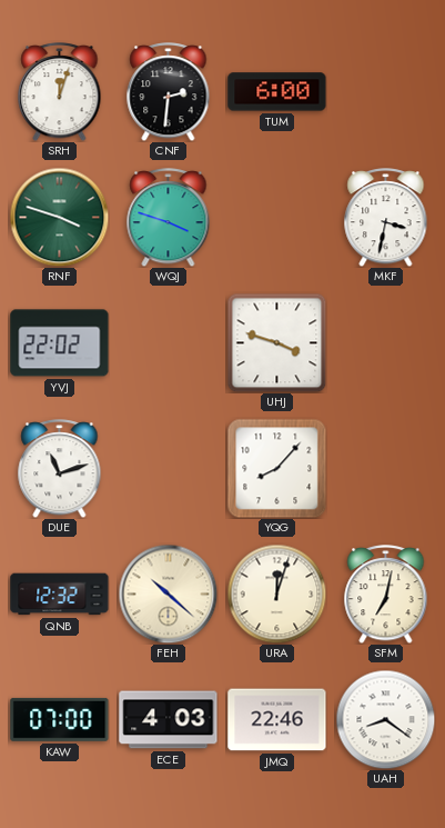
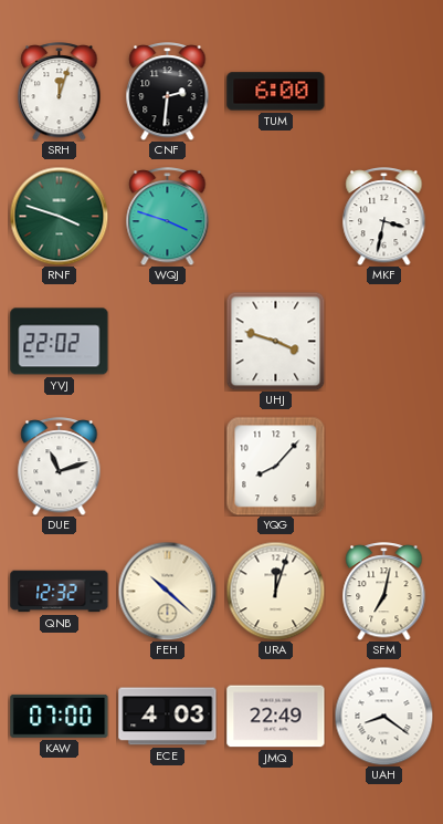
JMQ: 22:46 -> 22:49
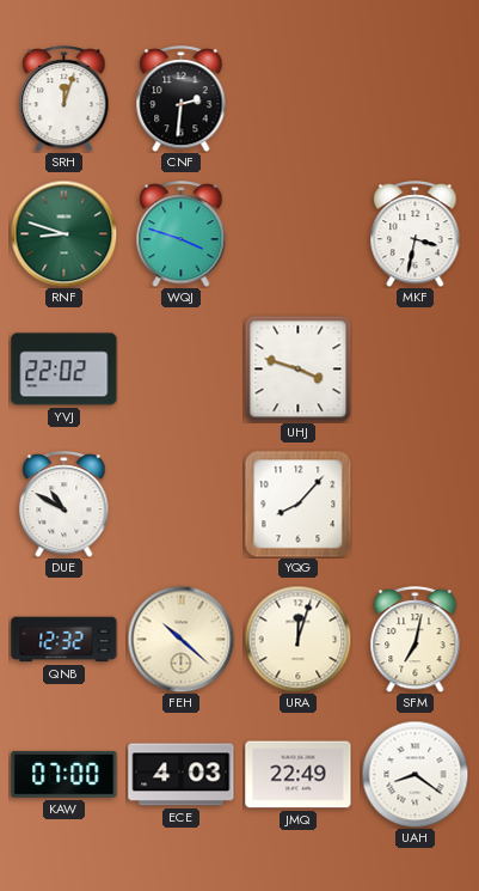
TUM: 6:00 -> none
RNF: 3:48 -> 8:48
DUE: 11:12 -> 10:50
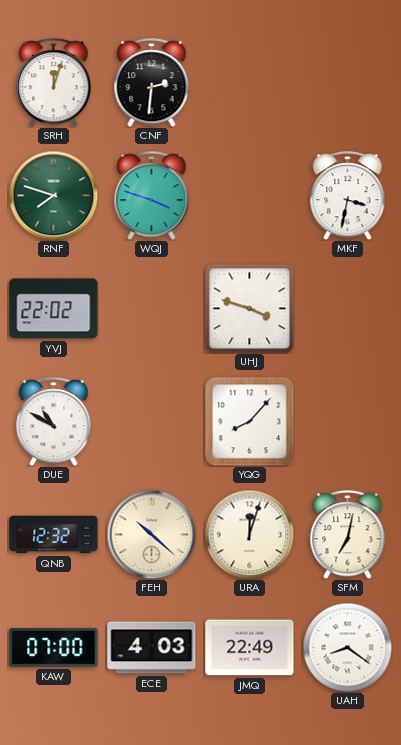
RNF: 8:48 -> 7:48
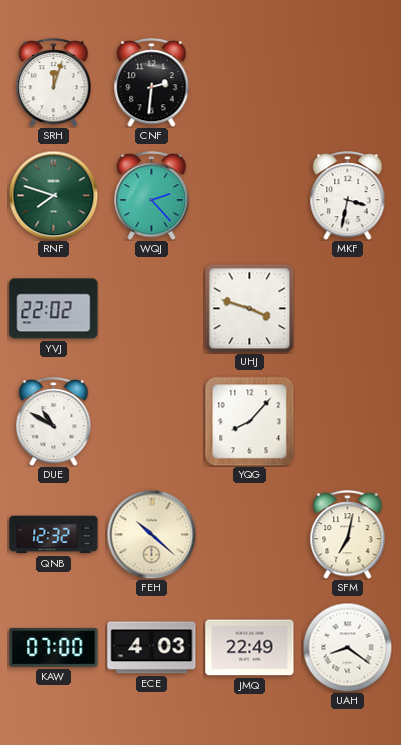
WQJ: 3:48 -> 2:23
URA: 12:03 -> none
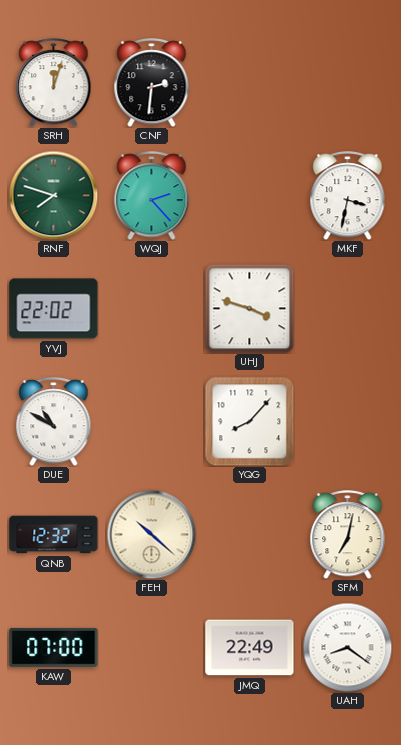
ECE: 4:03 -> none
